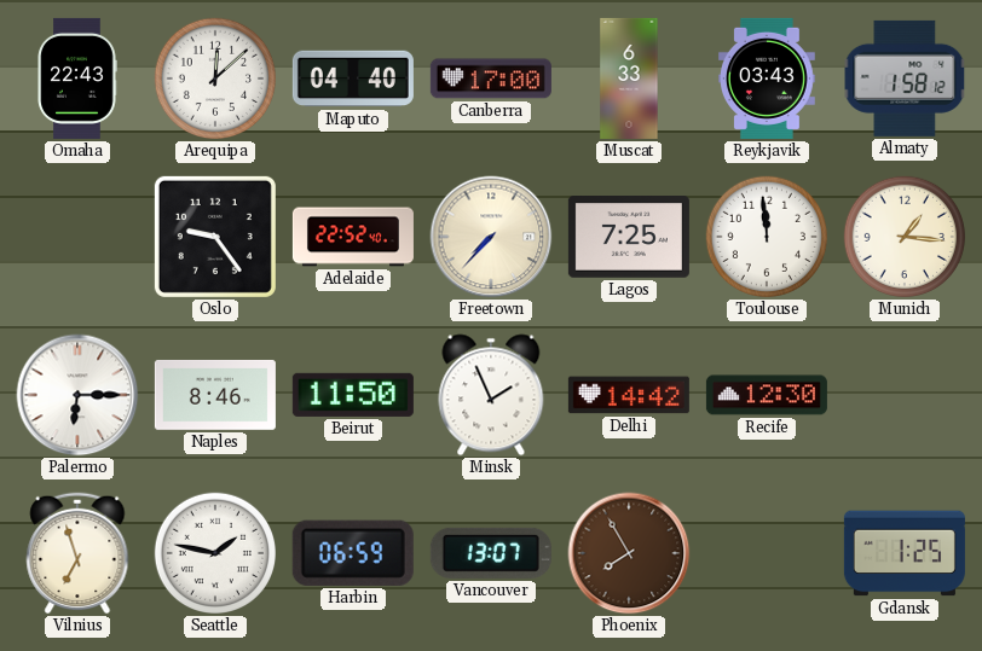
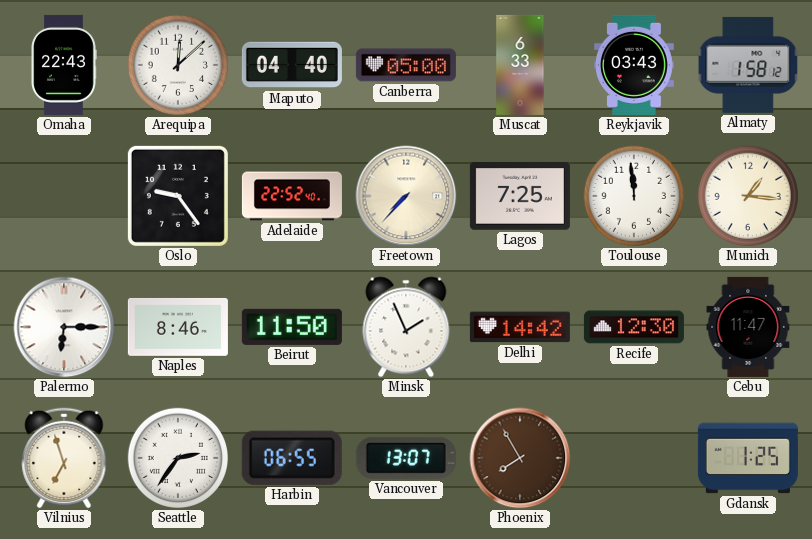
Canberra: 17:00 -> 05:00
Cebu: none -> 11:47
Seattle: 1:47 -> 2:36
Harbin: 06:59 -> 06:55
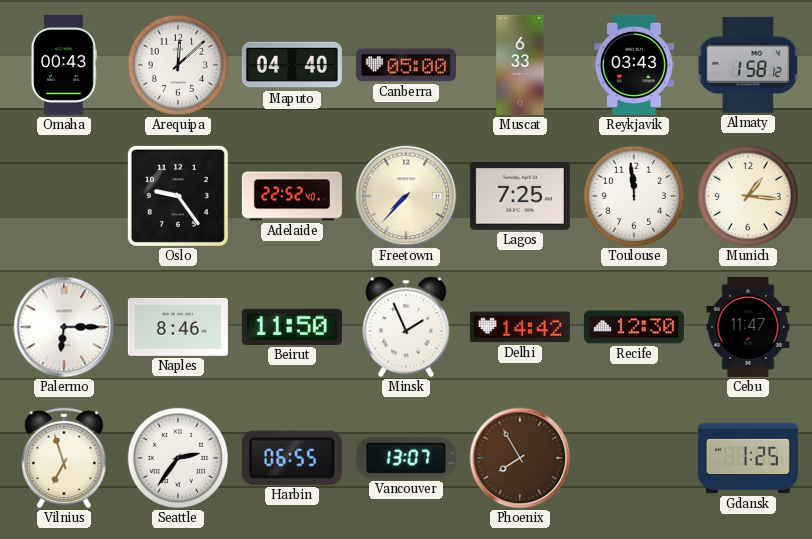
Omaha: 22:43 -> 00:43
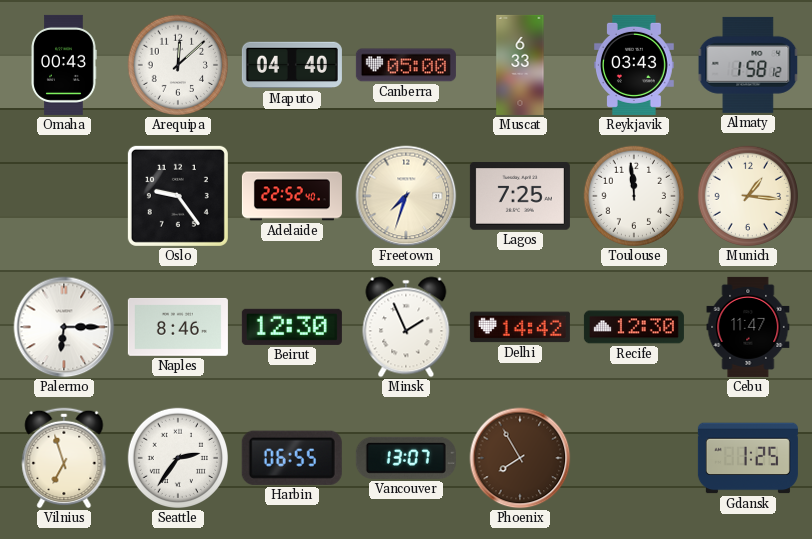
Freetown: 7:37 -> 7:33
Beirut: 11:50 -> 12:30
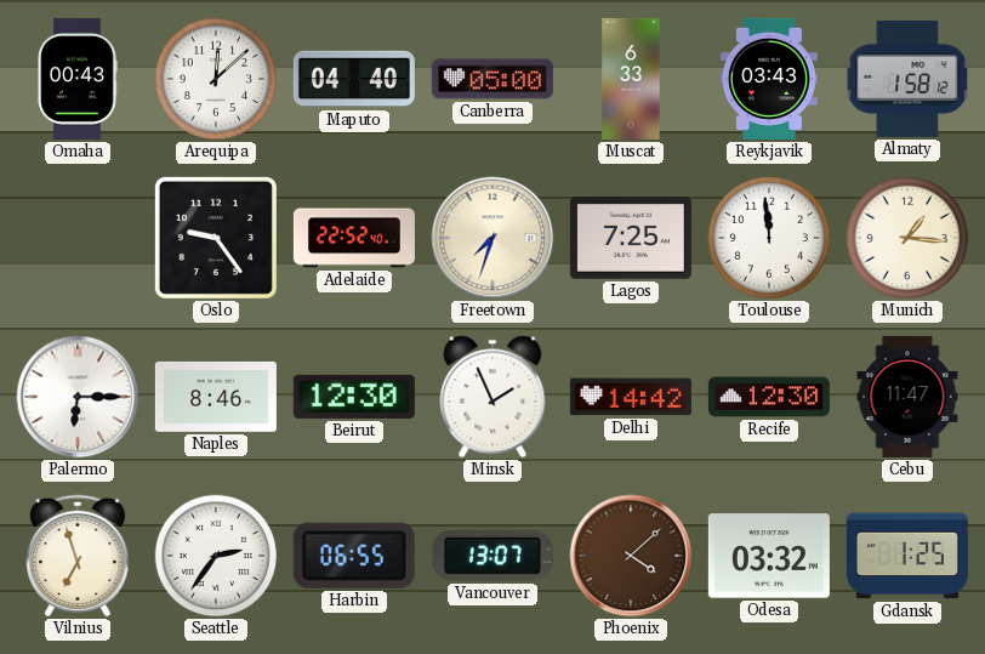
Phoenix: 7:55 -> 4:08
Odesa: none -> 03:32
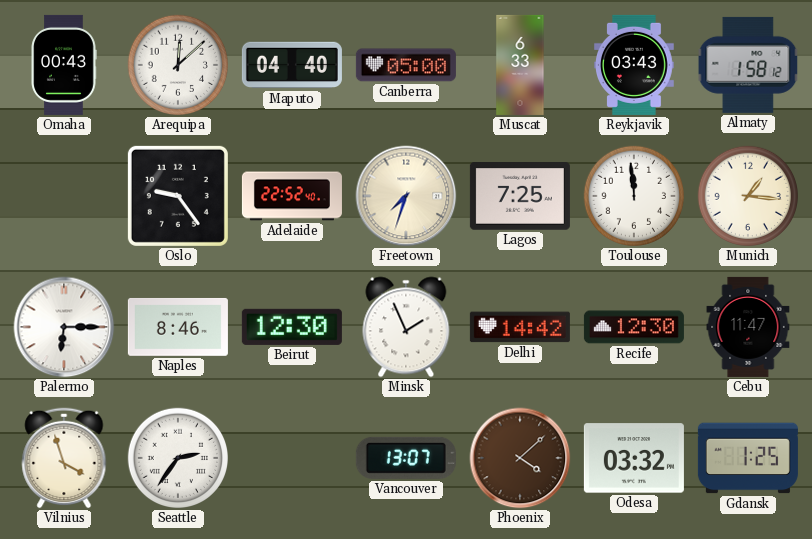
Vilnius: 6:57 -> 3:57
Harbin: 06:55 -> none
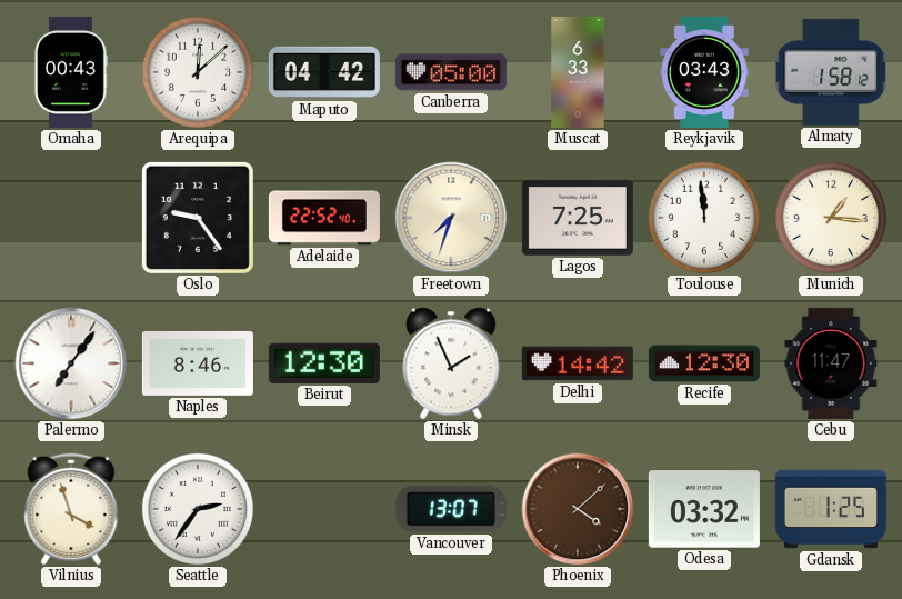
Maputo: 04:40 -> 04:42
Palermo: 6:15 -> 7:06
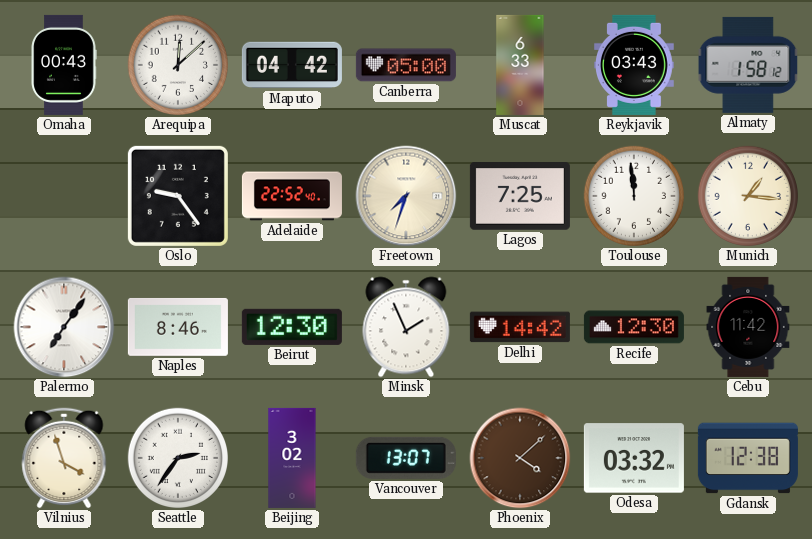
Cebu: 11:47 -> 11:42
Beijing: none -> 3:02
Gdansk: 1:25 -> 12:38
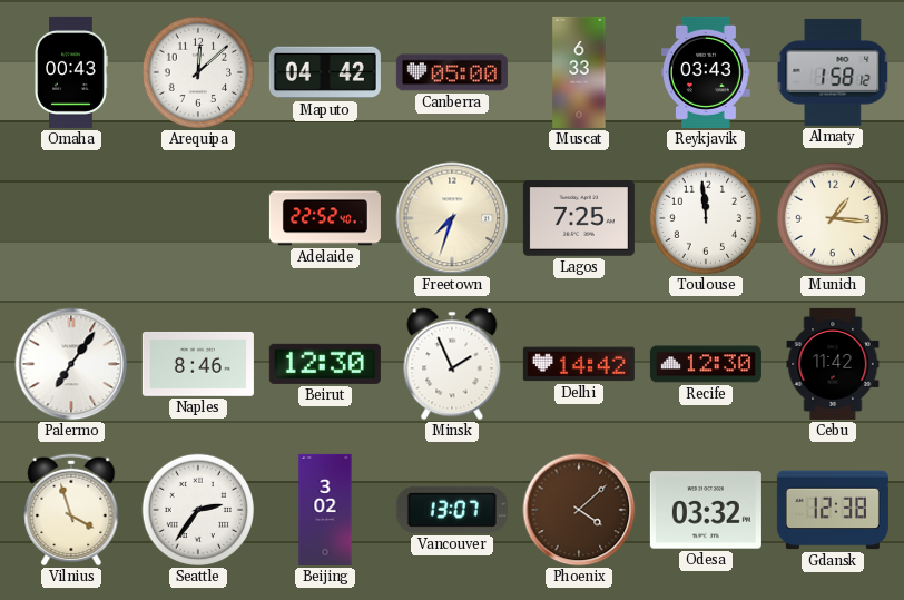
Oslo: 9:24 -> none
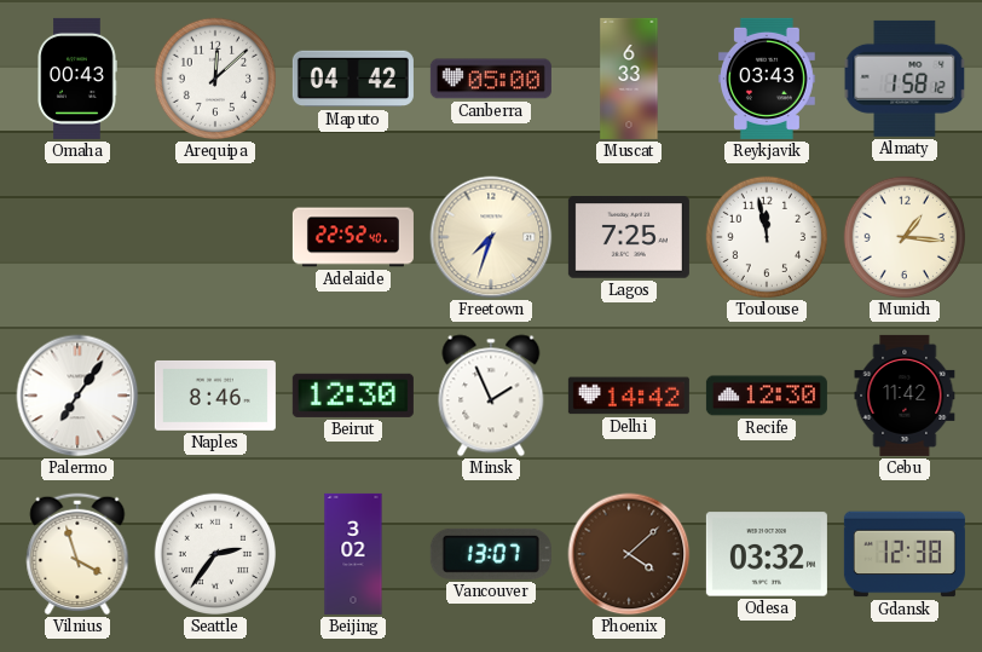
Toulouse: 11:59 -> 11:58
